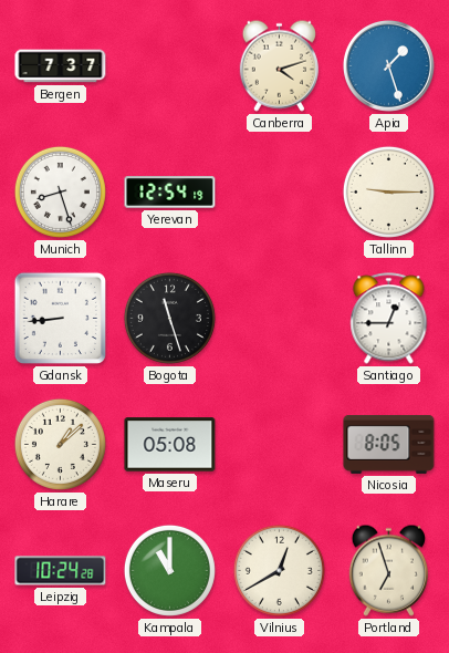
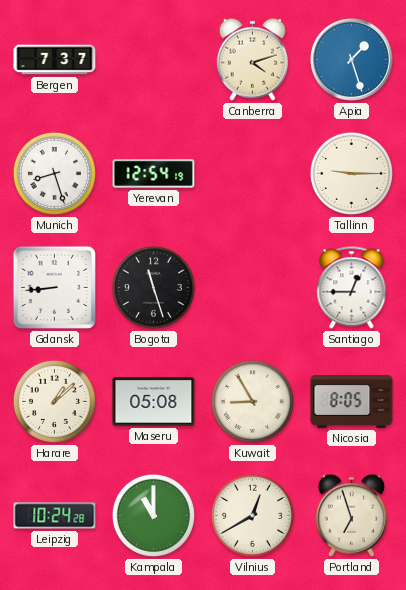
Kuwait: none -> 8:55
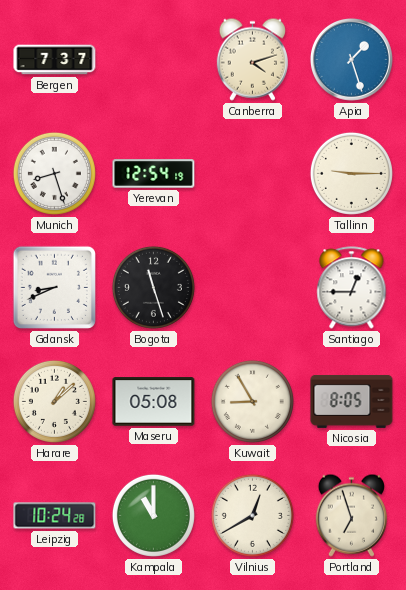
Gdansk: 8:44 -> 8:41
